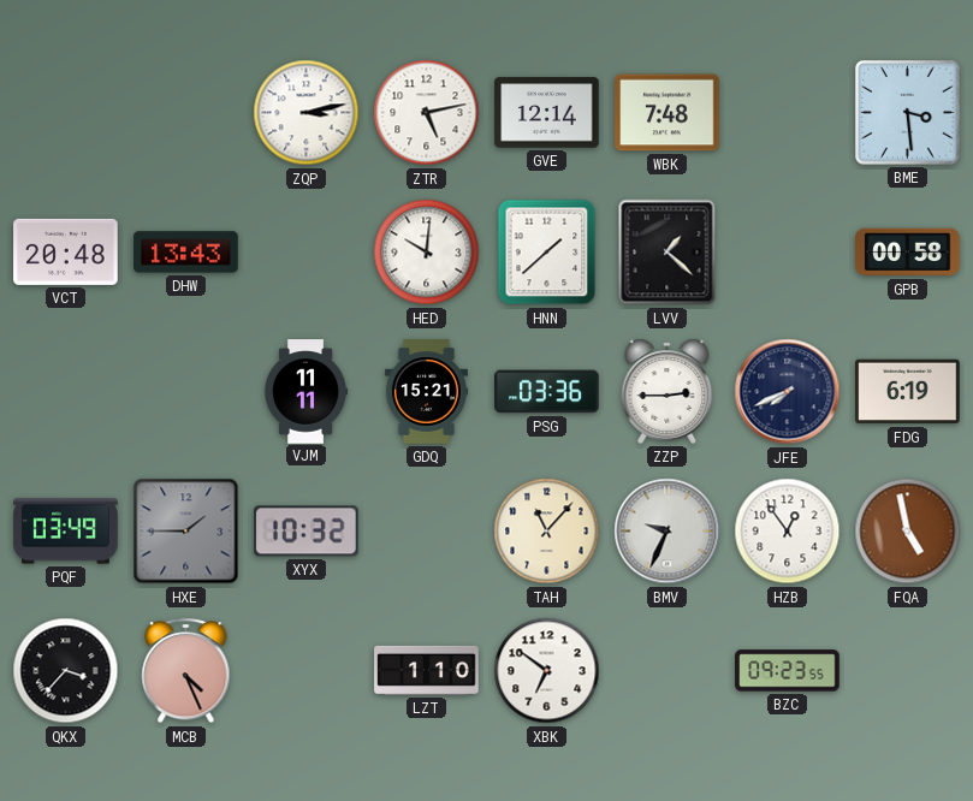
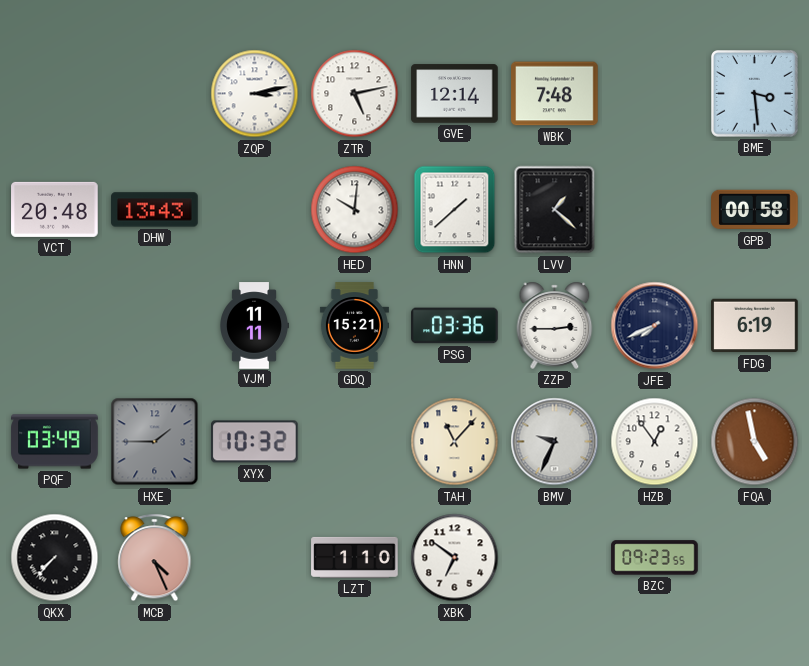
QKX: 3:37 -> 7:37
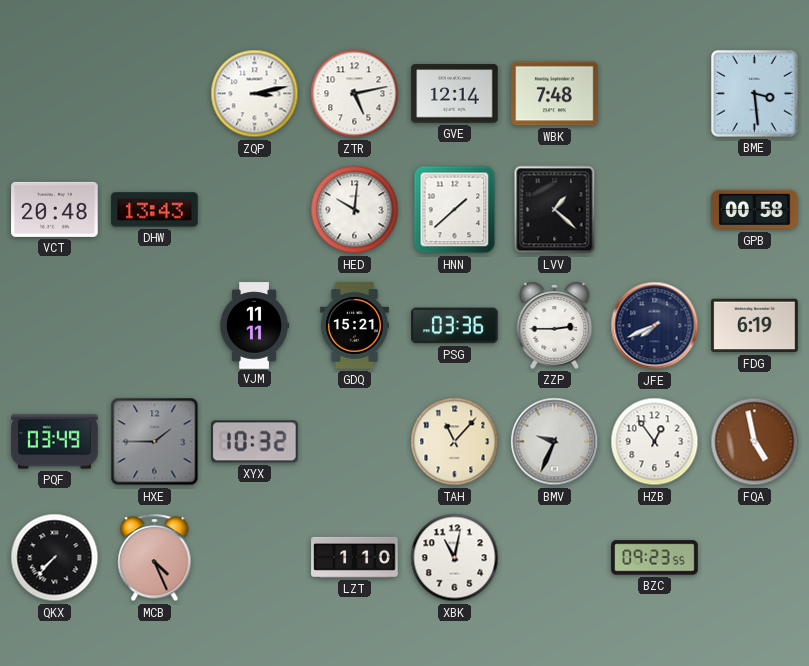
XBK: 6:51 -> 11:02
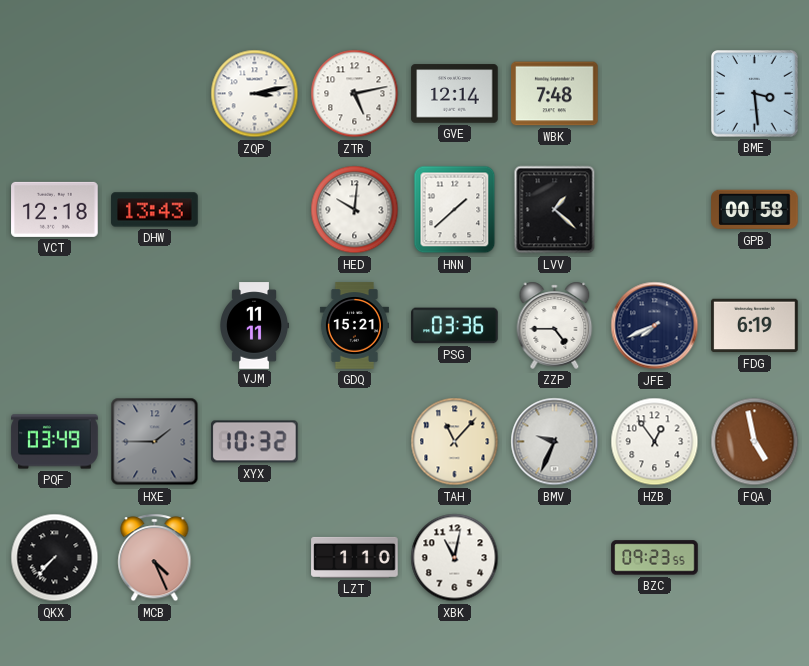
VCT: 20:48 -> 12:18
ZZP: 2:45 -> 4:45
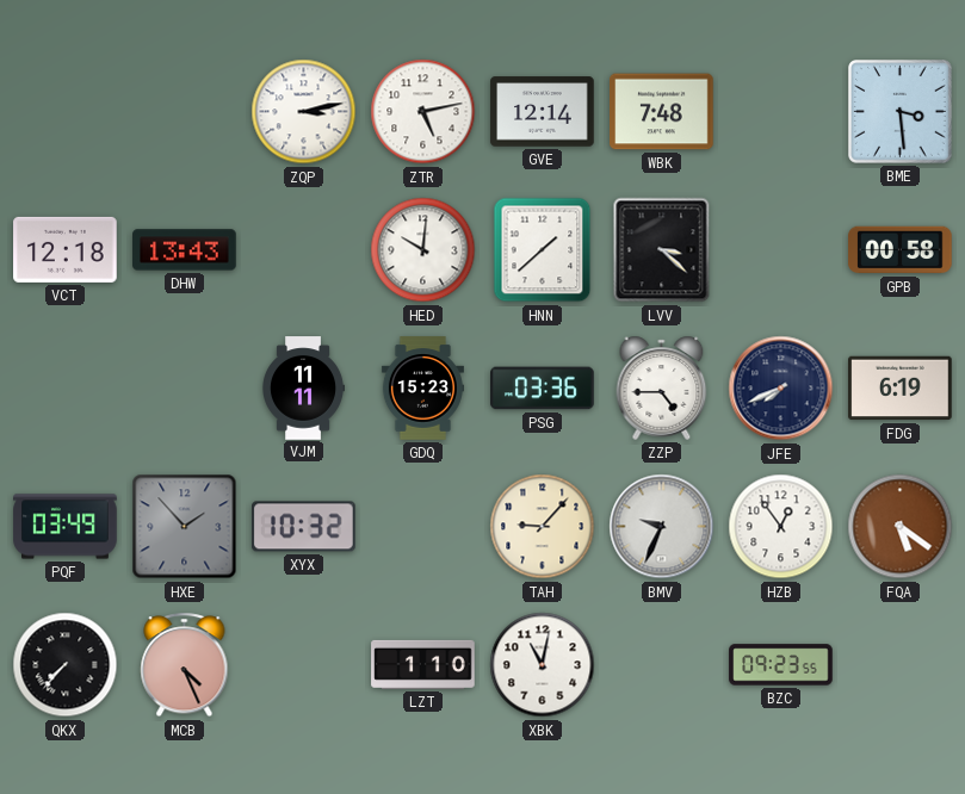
LVV: 1:22 -> 3:22
GDQ: 15:21 -> 15:23
HXE: 1:45 -> 1:53
TAH: 11:07 -> 9:07
FQA: 4:58 -> 5:21
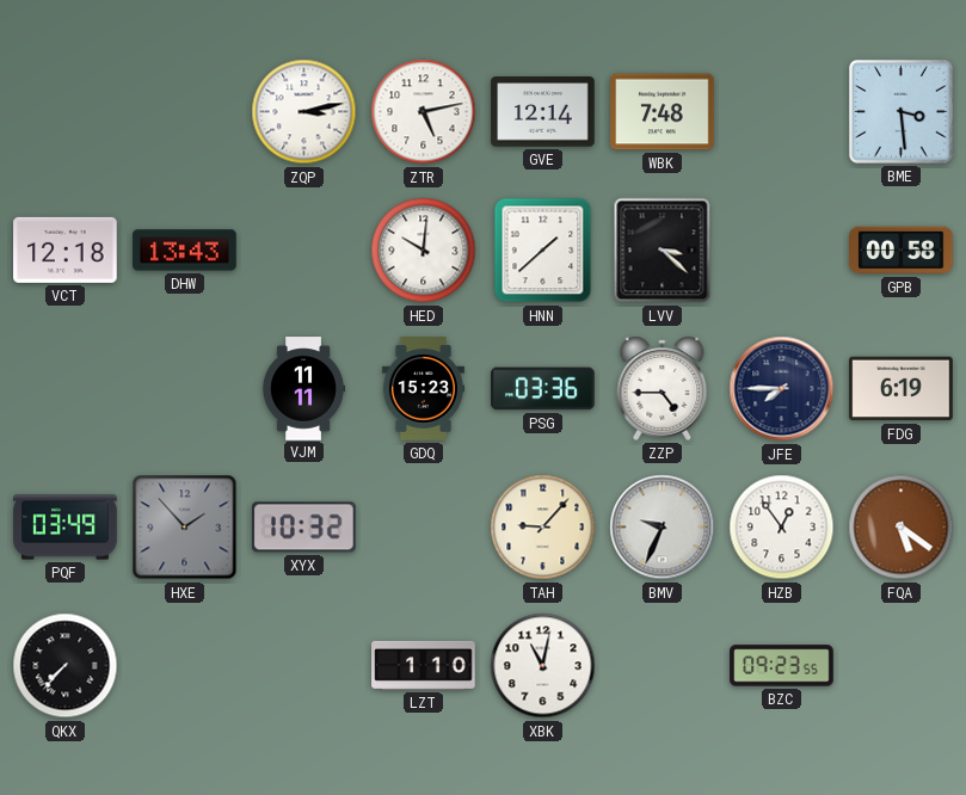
JFE: 7:41 -> 7:45
MCB: 4:26 -> none
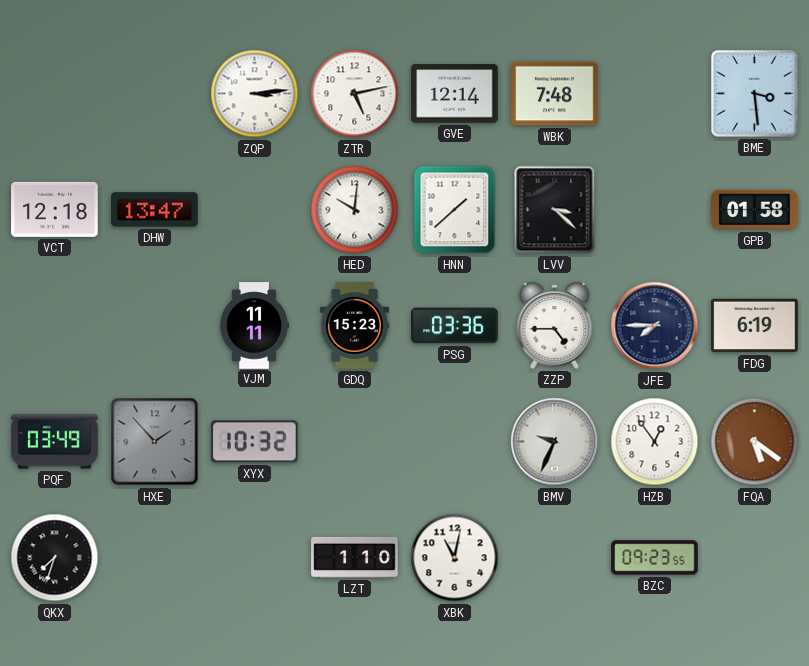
ZQP: 3:13 -> 3:14
DHW: 13:43 -> 13:47
GPB: 00:58 -> 01:58
TAH: 9:07 -> none
QKX: 7:37 -> 7:33
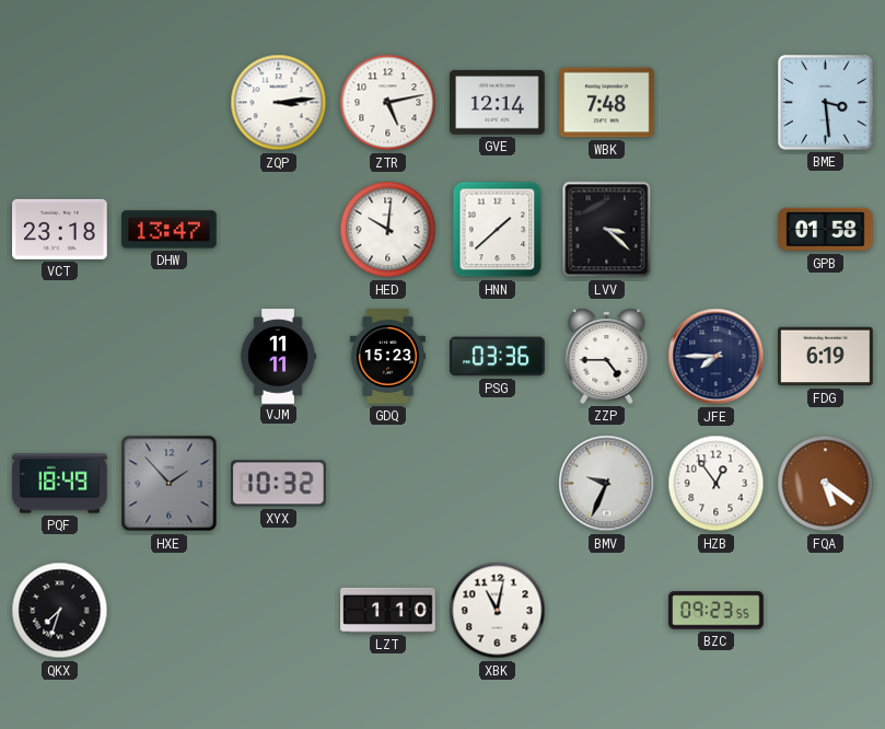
VCT: 12:18 -> 23:18
PQF: 03:49 -> 18:49
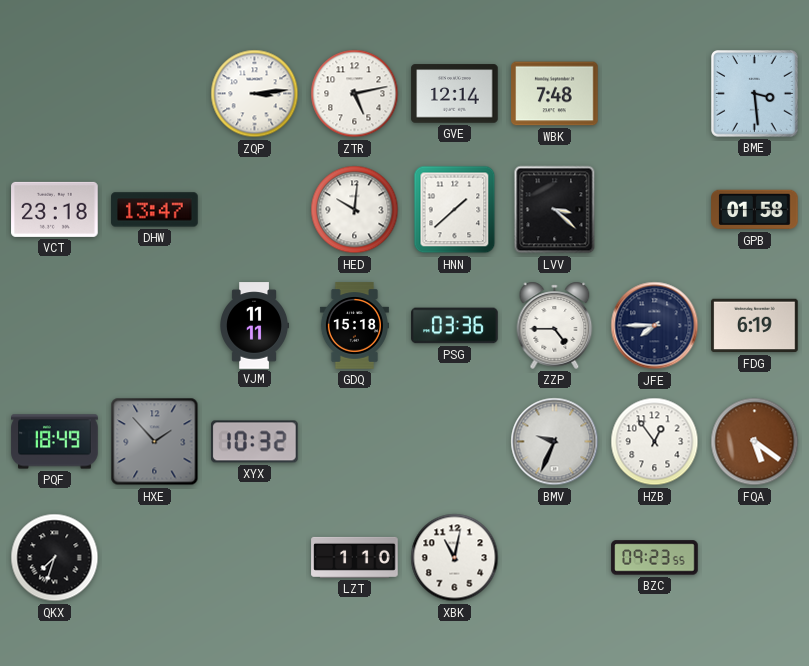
GDQ: 15:23 -> 15:18
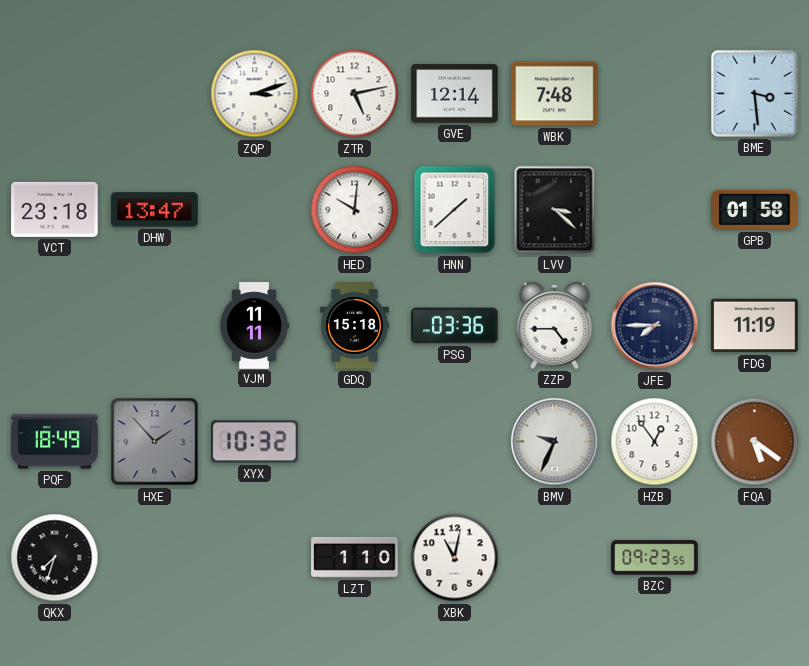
ZQP: 3:14 -> 3:12
FDG: 6:19 -> 11:19
